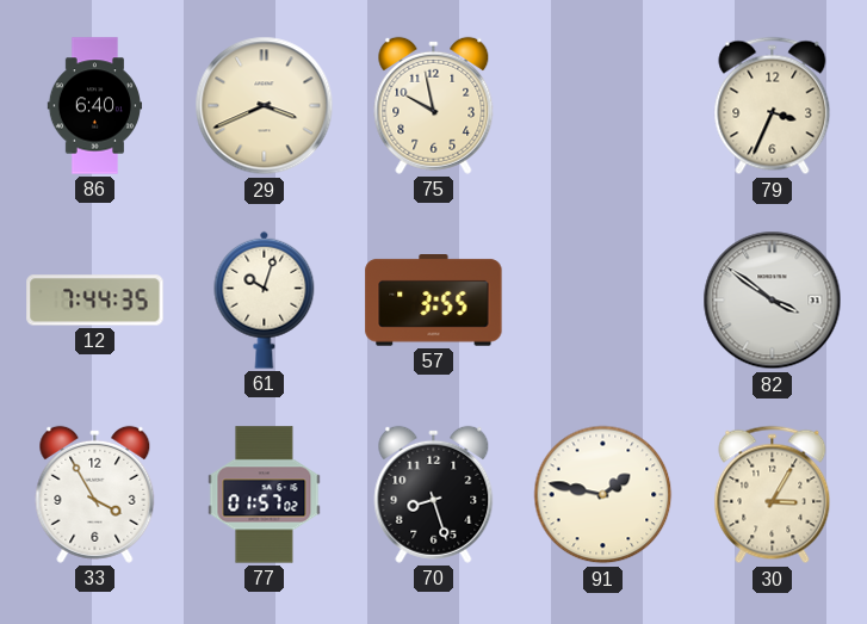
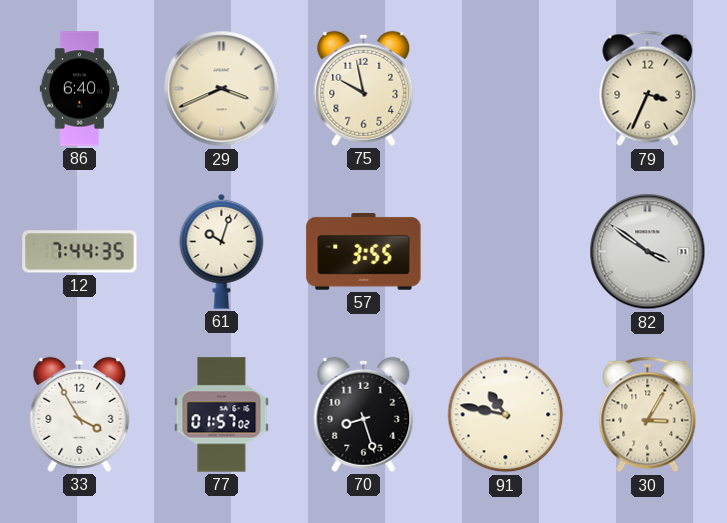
91: 1:47 -> 10:47
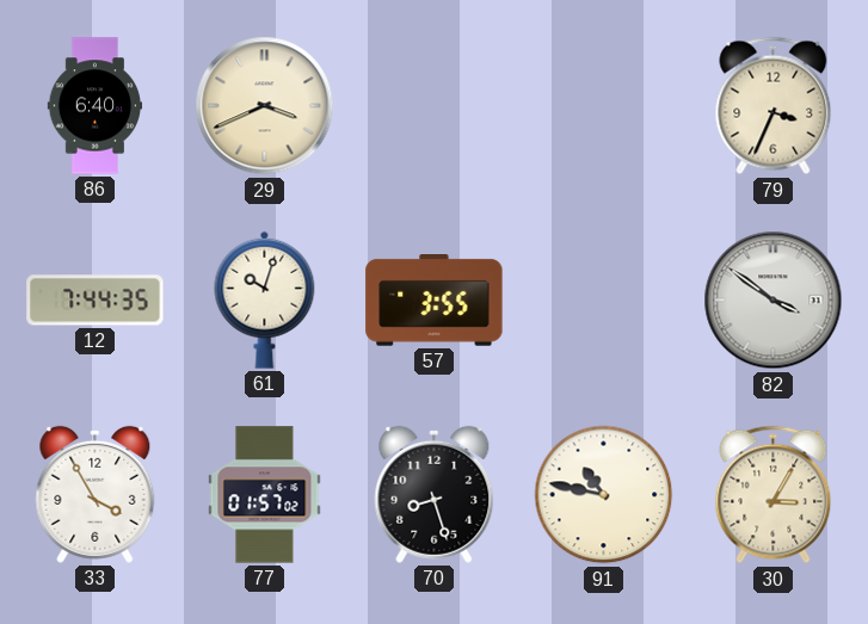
75: 9:58 -> none
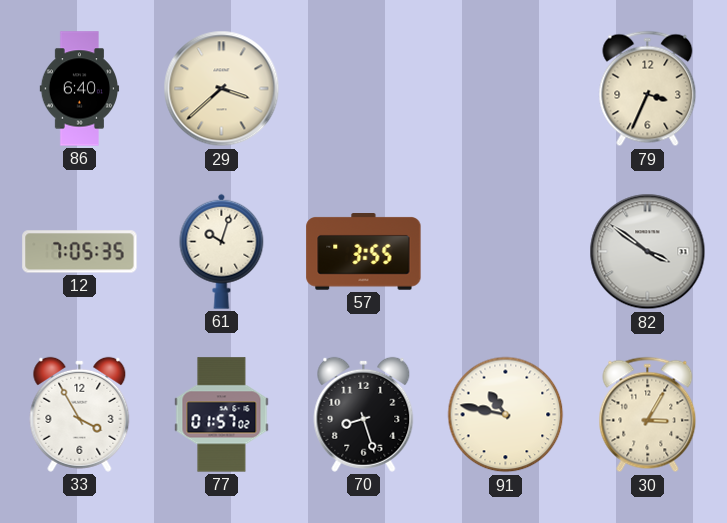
29: 3:41 -> 3:38
12: 7:44 -> 7:05
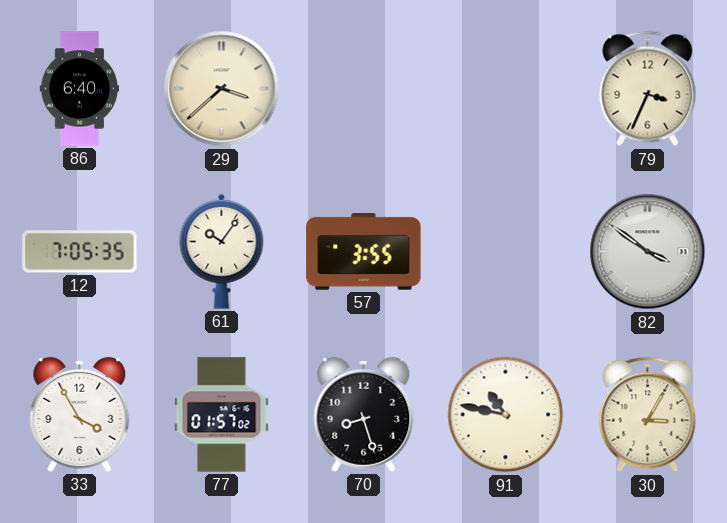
61: 10:03 -> 10:06
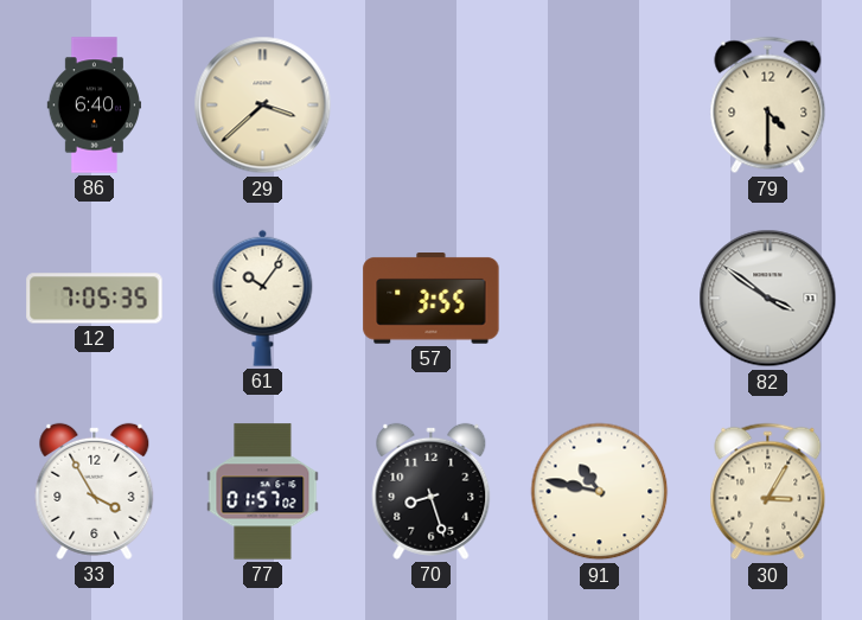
79: 3:34 -> 4:30
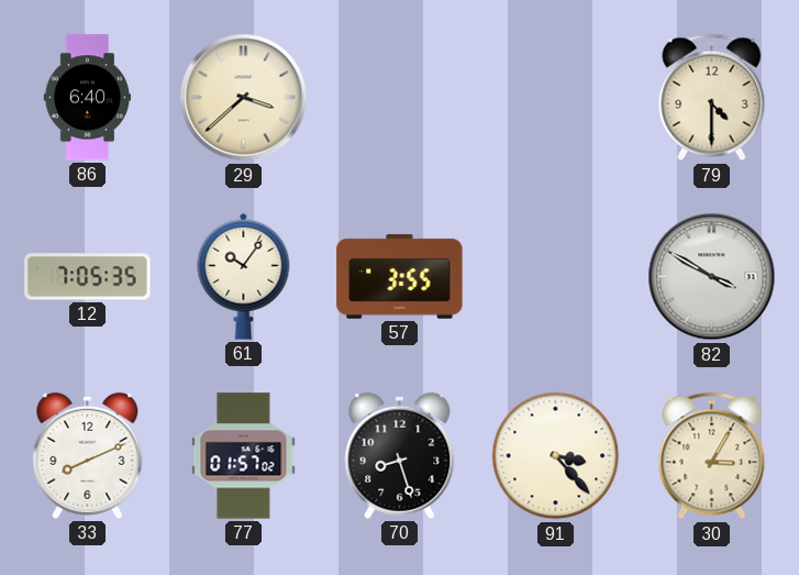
82: 3:51 -> 3:50
33: 3:55 -> 8:11
91: 10:47 -> 3:23
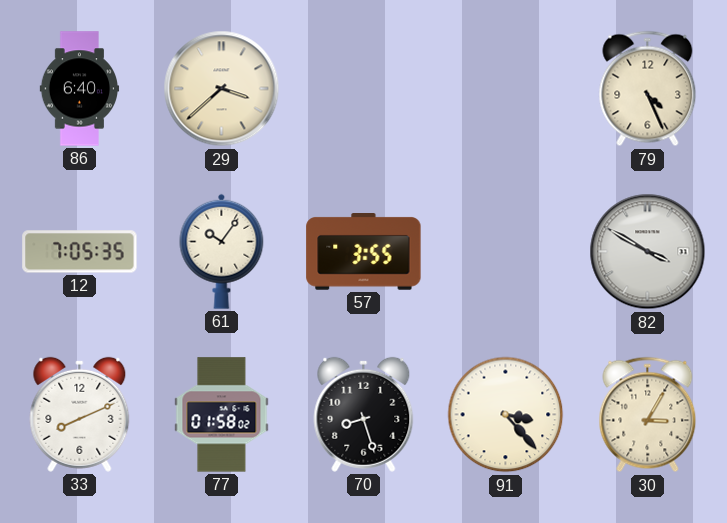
79: 4:30 -> 4:26
77: 01:57 -> 01:58
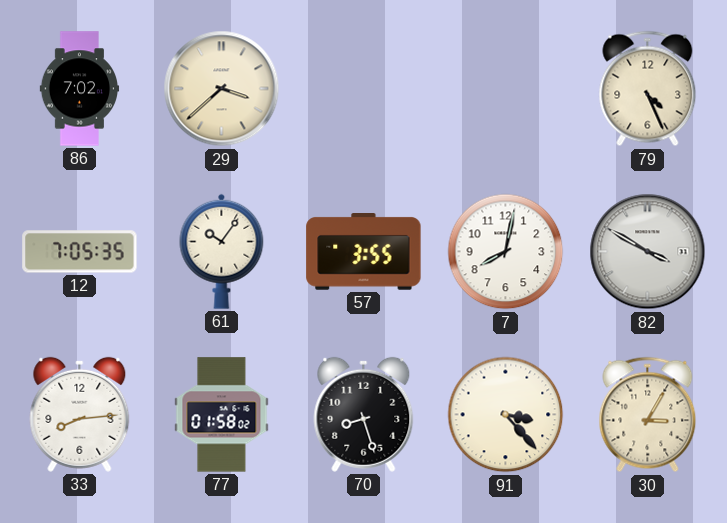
86: 6:40 -> 7:02
7: none -> 8:02
33: 8:11 -> 8:14
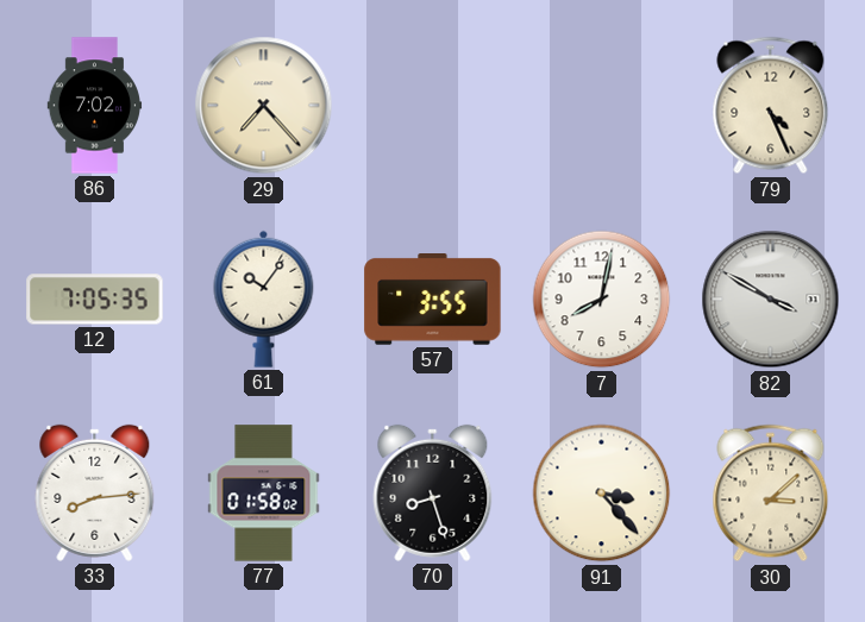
29: 3:38 -> 7:23
30: 3:05 -> 3:08
